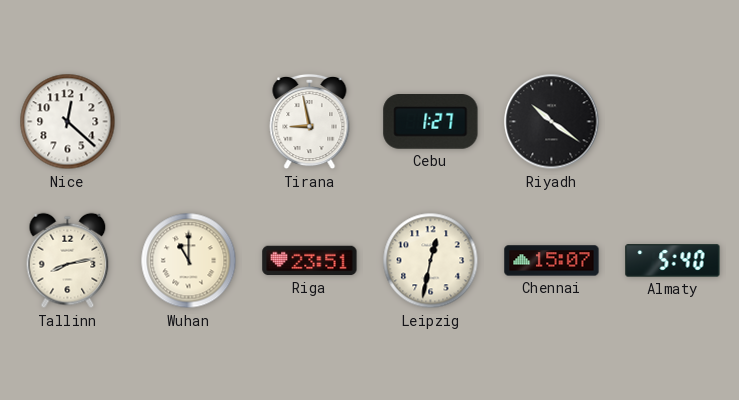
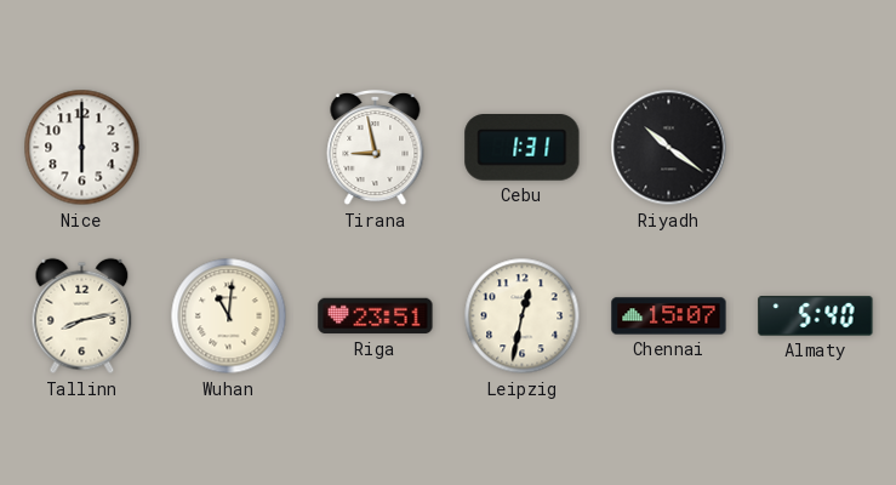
Nice: 12:22 -> 6:00
Cebu: 1:27 -> 1:31
Wuhan: 11:00 -> 11:01
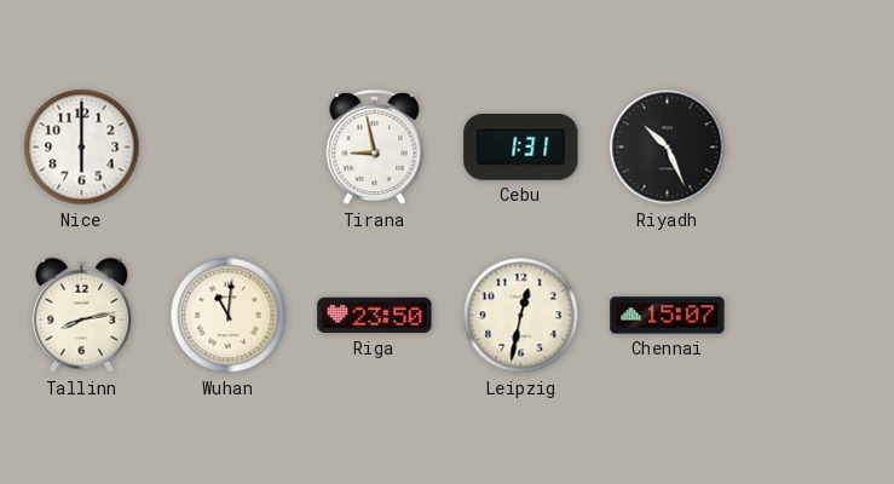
Riyadh: 10:21 -> 10:26
Riga: 23:51 -> 23:50
Almaty: 5:40 -> none
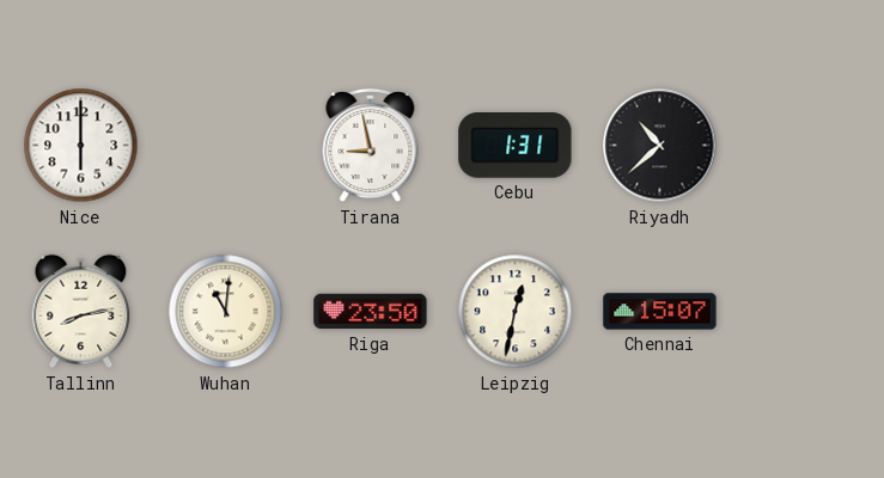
Riyadh: 10:26 -> 10:38
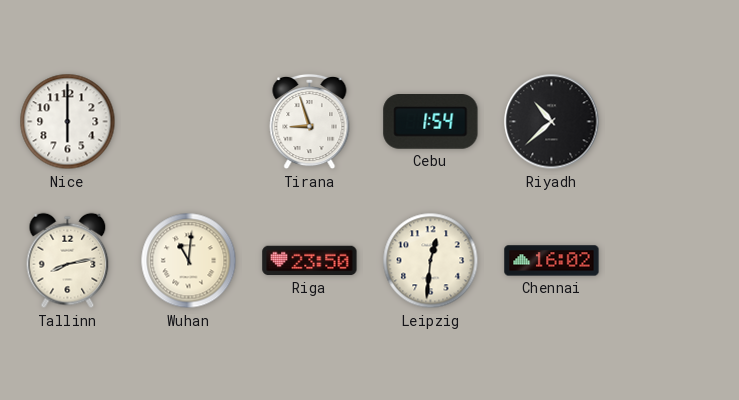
Tirana: 8:58 -> 8:57
Cebu: 1:31 -> 1:54
Leipzig: 12:32 -> 12:31
Chennai: 15:07 -> 16:02
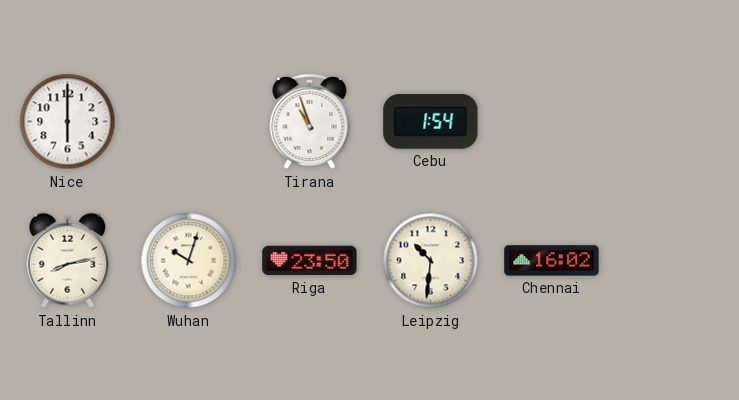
Tirana: 8:57 -> 10:57
Riyadh: 10:38 -> none
Wuhan: 11:01 -> 10:03
Leipzig: 12:31 -> 10:31
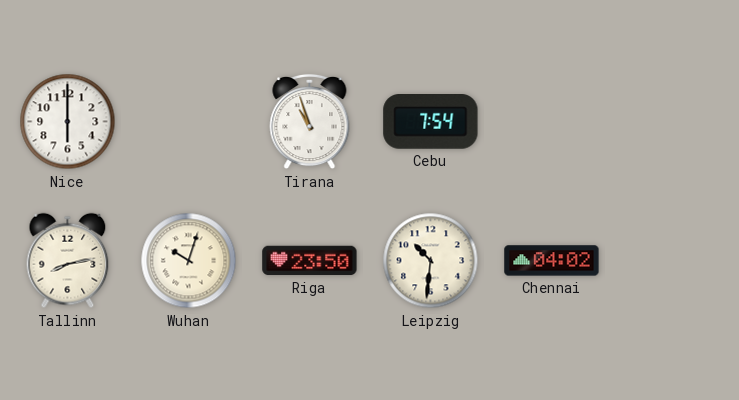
Cebu: 1:54 -> 7:54
Chennai: 16:02 -> 04:02
